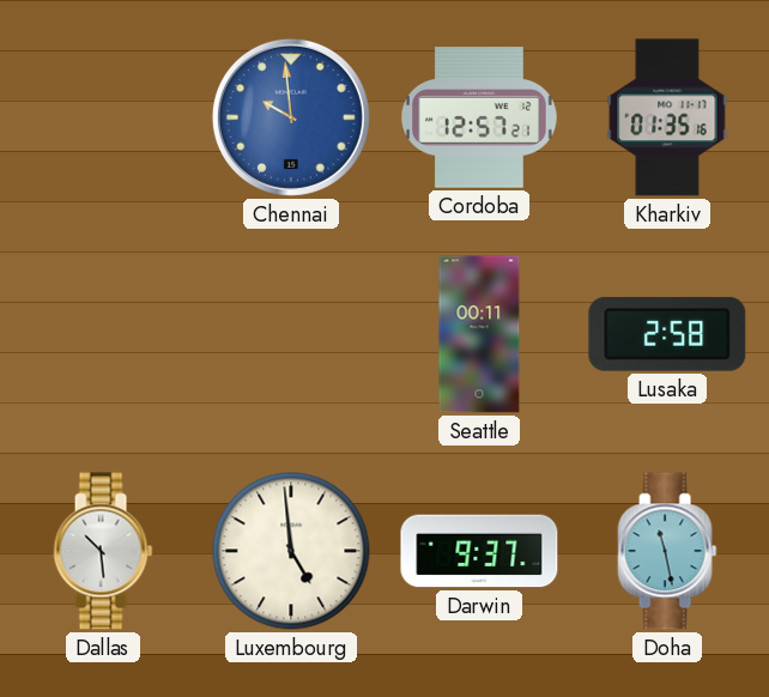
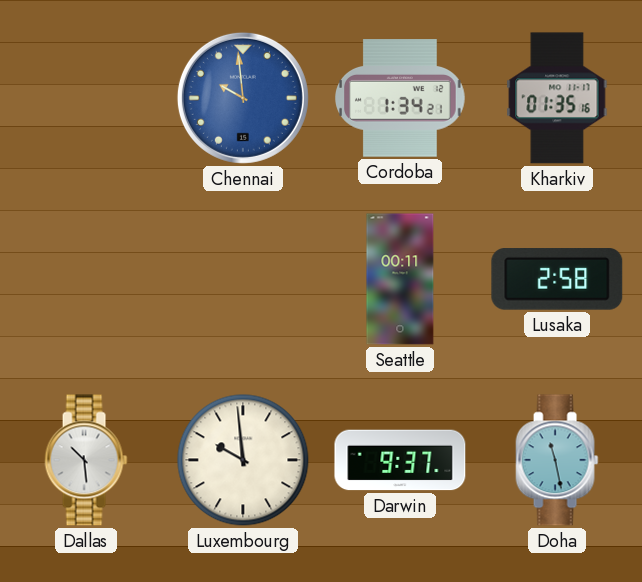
Cordoba: 12:57 -> 1:34
Luxembourg: 4:59 -> 9:59
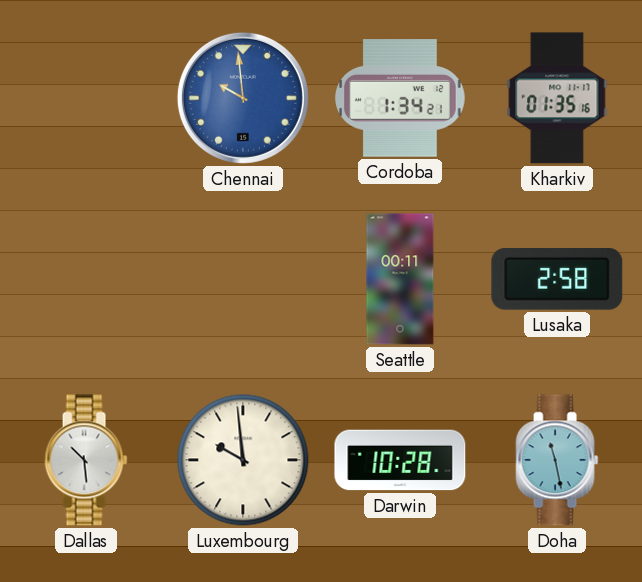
Darwin: 9:37 -> 10:28
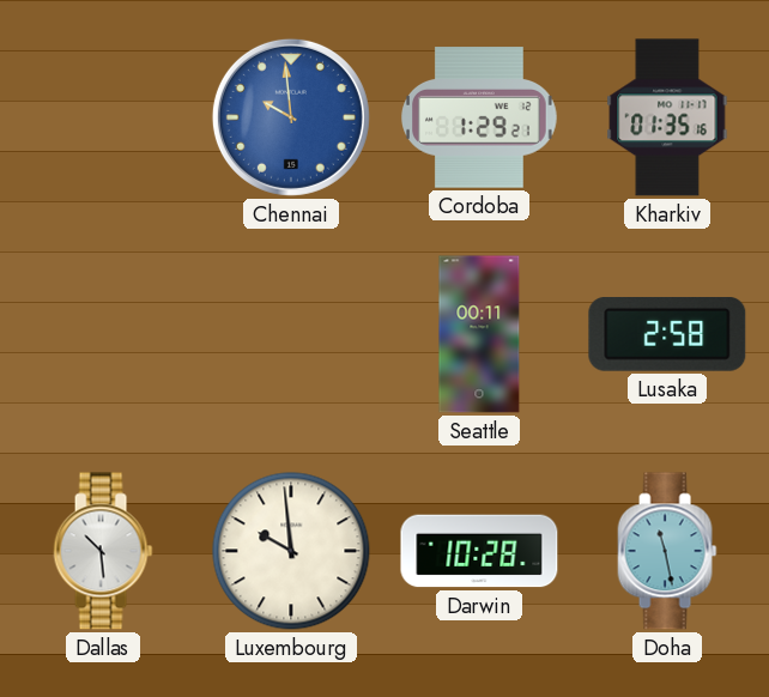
Cordoba: 1:34 -> 1:29
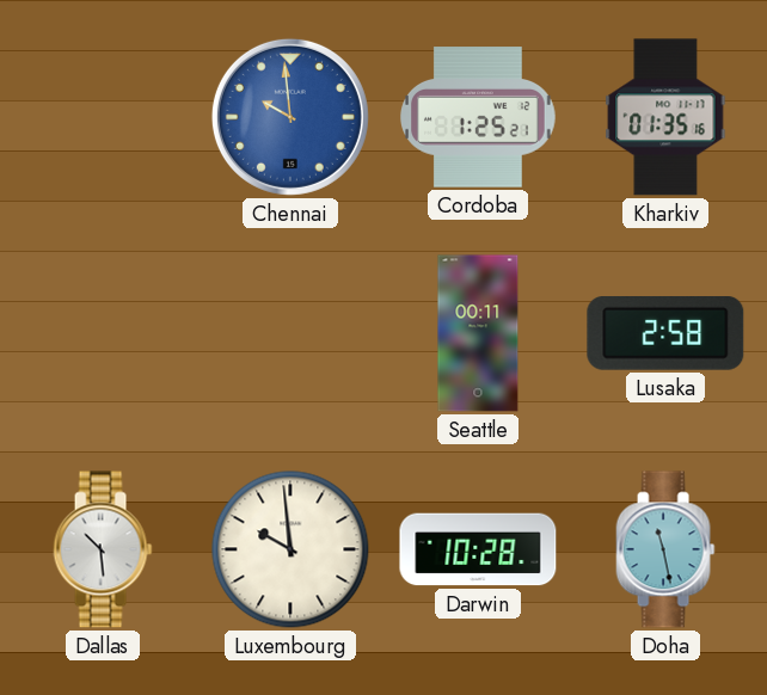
Cordoba: 1:29 -> 1:25
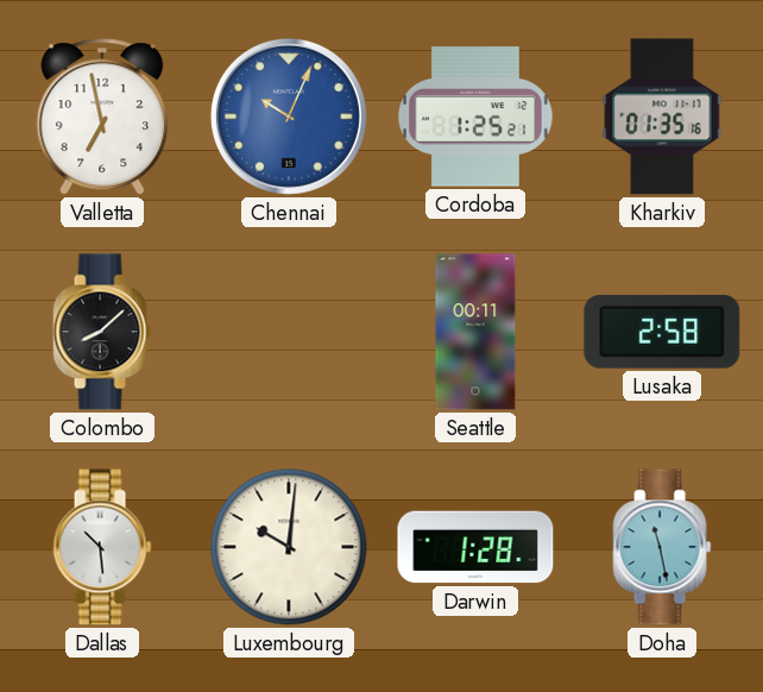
Valletta: none -> 6:58
Chennai: 9:59 -> 10:04
Colombo: none -> 8:08
Luxembourg: 9:59 -> 10:01
Darwin: 10:28 -> 1:28
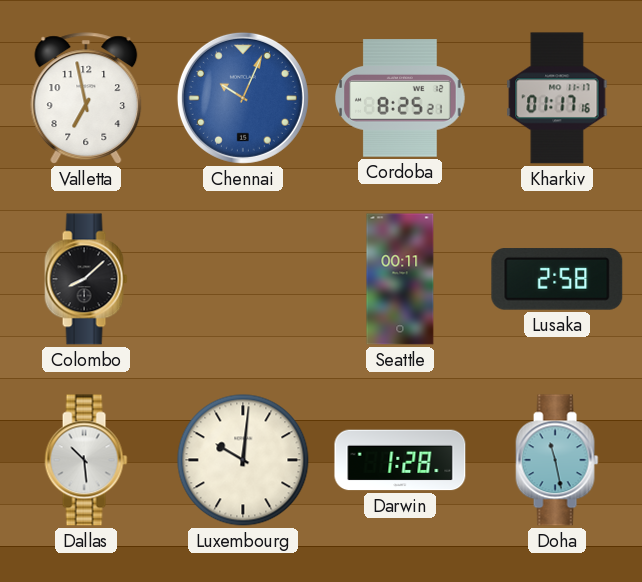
Cordoba: 1:25 -> 8:25
Kharkiv: 01:35 -> 01:17
